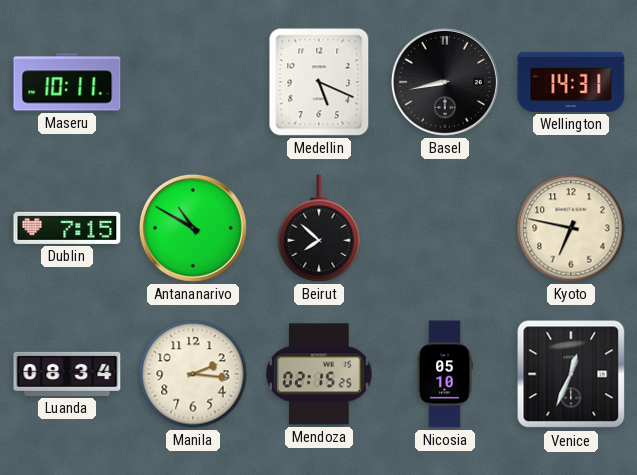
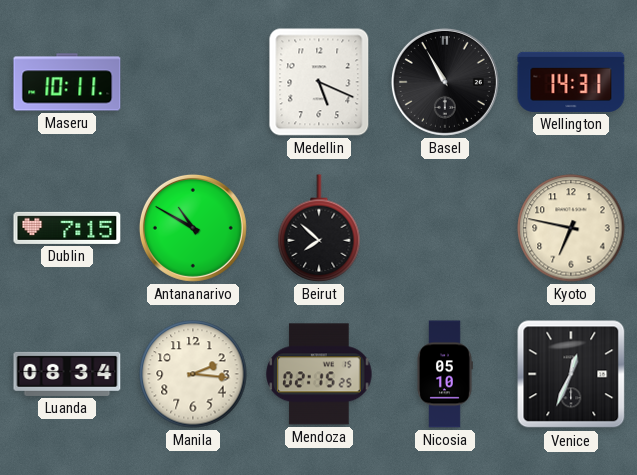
Basel: 8:43 -> 10:55
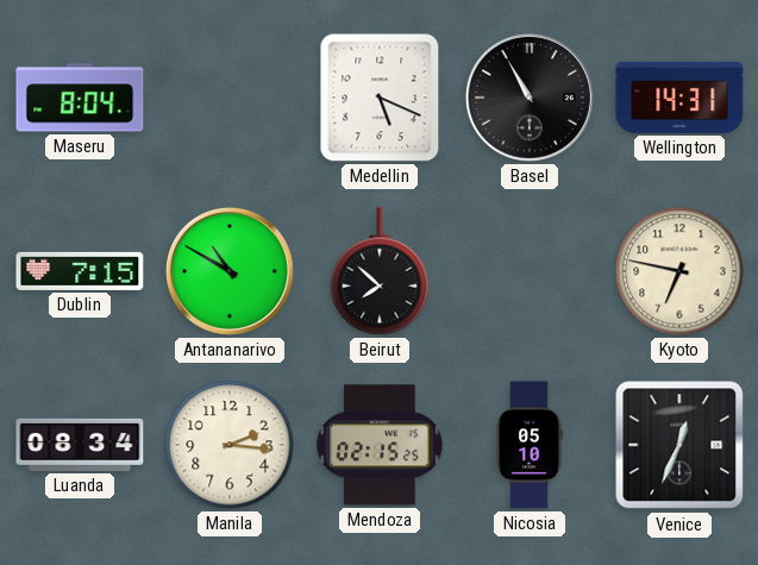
Maseru: 10:11 -> 8:04
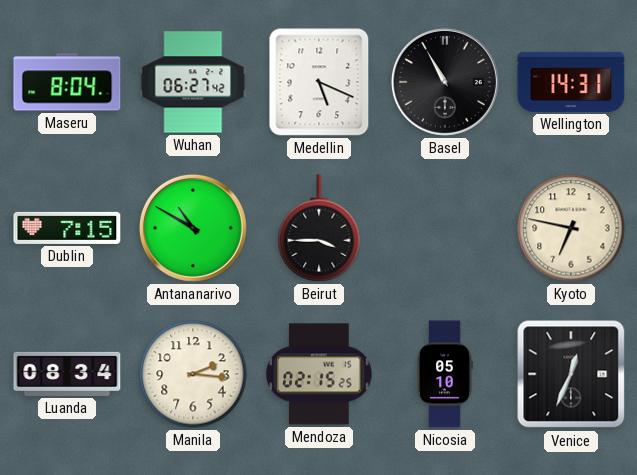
Wuhan: none -> 06:27
Beirut: 7:52 -> 3:45
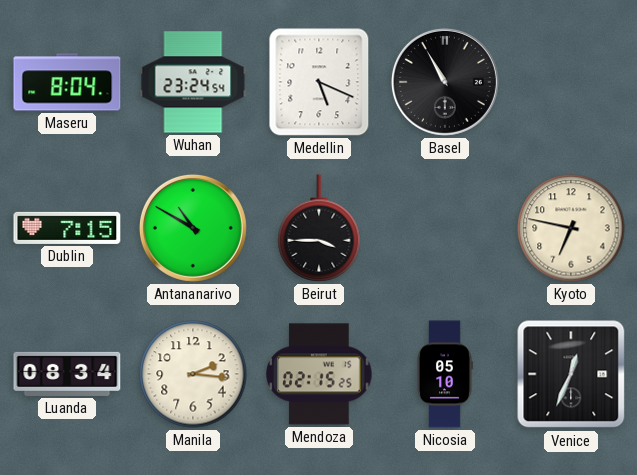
Wuhan: 06:27 -> 23:24
Wellington: 14:31 -> none
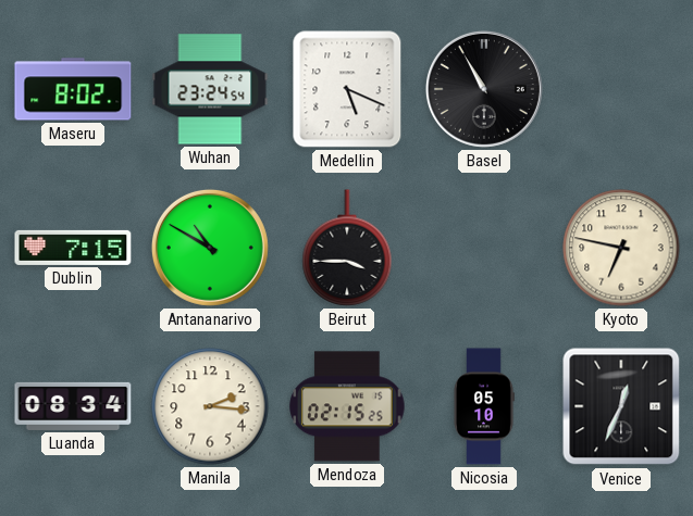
Maseru: 8:04 -> 8:02
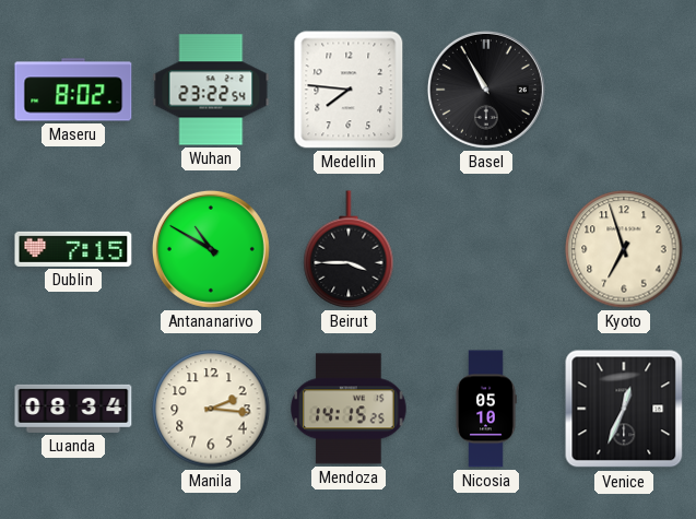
Wuhan: 23:24 -> 23:22
Medellin: 5:19 -> 7:46
Kyoto: 6:47 -> 6:57
Mendoza: 02:15 -> 14:15
